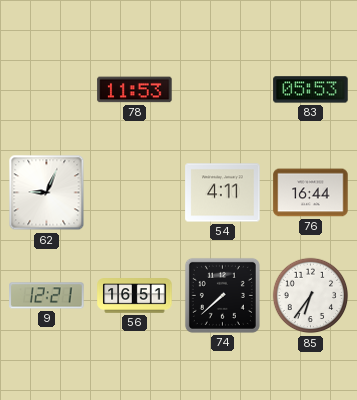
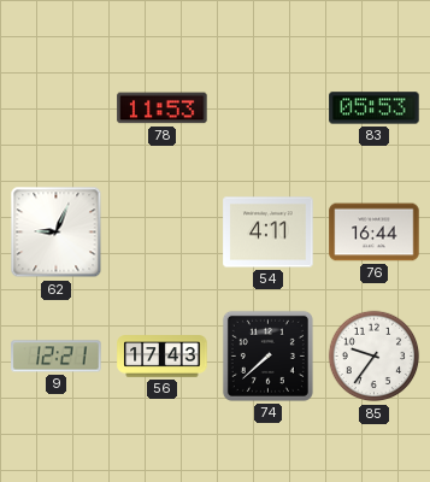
56: 16:51 -> 17:43
85: 6:36 -> 9:36
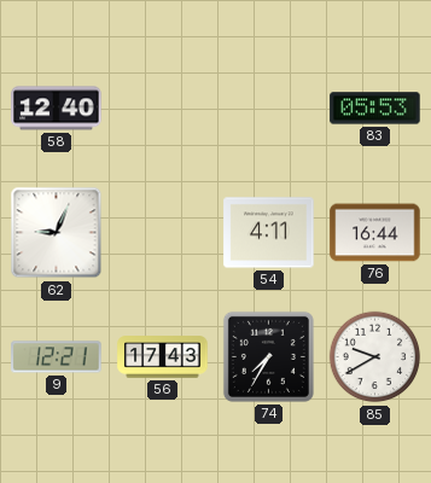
58: none -> 12:40
78: 11:53 -> none
74: 7:38 -> 7:35
85: 9:36 -> 9:40
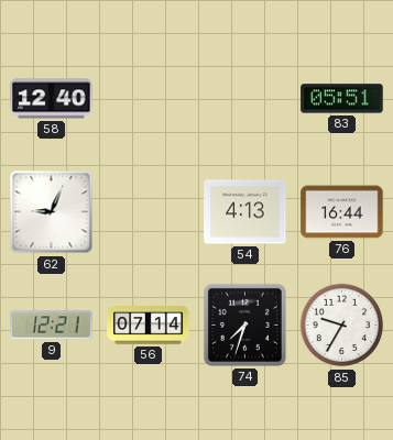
83: 05:53 -> 05:51
54: 4:11 -> 4:13
56: 17:43 -> 07:14
74: 7:35 -> 7:33
85: 9:40 -> 9:35
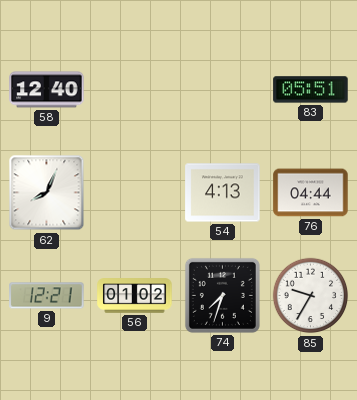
62: 9:04 -> 8:04
76: 16:44 -> 04:44
56: 07:14 -> 01:02
